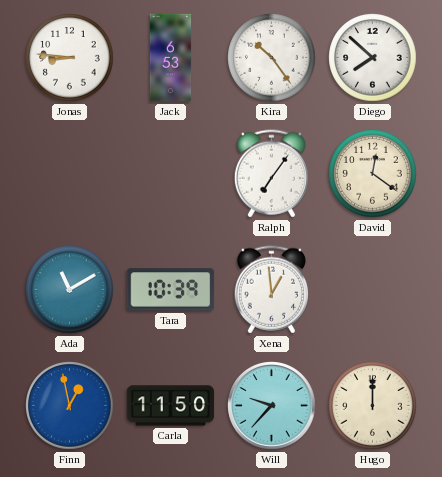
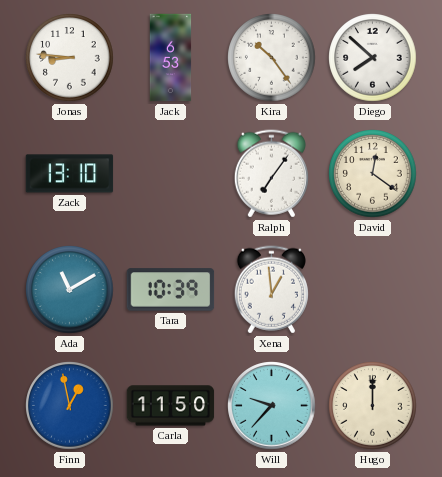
Zack: none -> 13:10
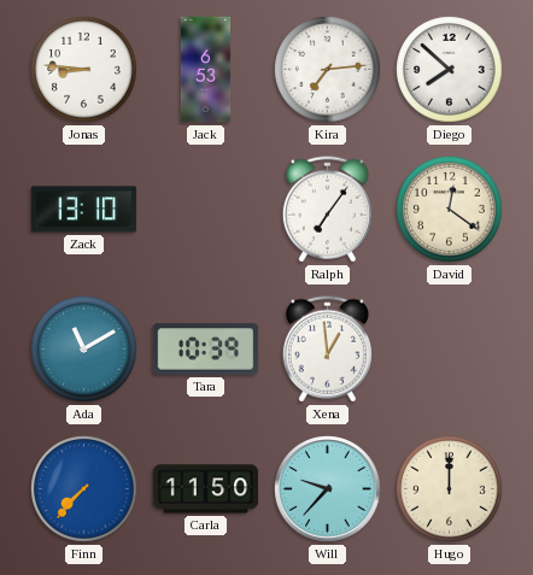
Kira: 10:24 -> 7:14
Finn: 12:58 -> 7:37
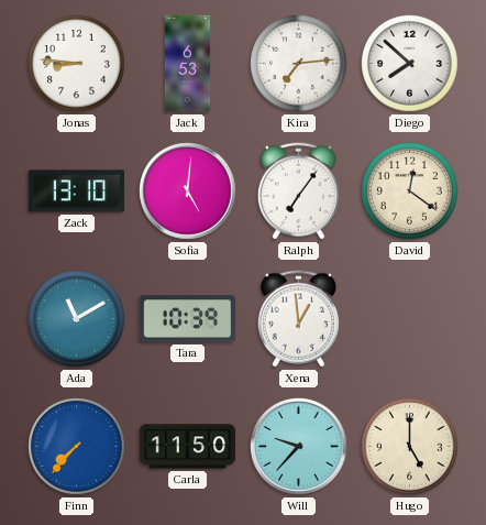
Sofia: none -> 5:01
Hugo: 12:00 -> 5:00
